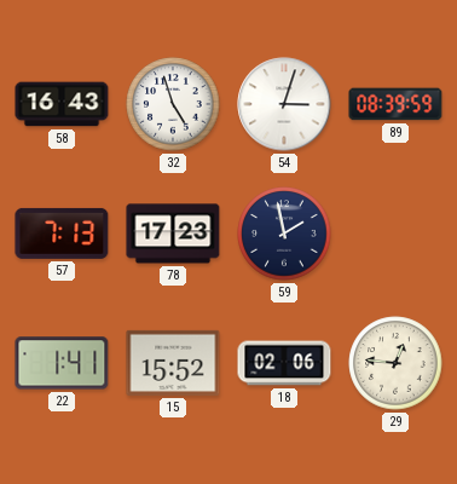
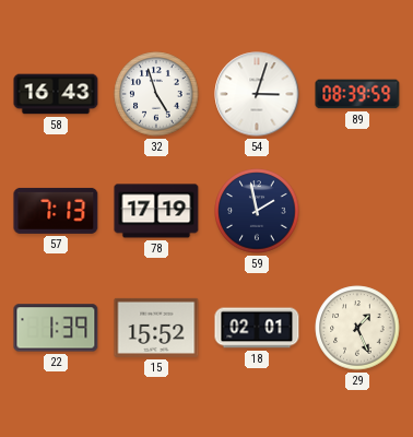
78: 17:23 -> 17:19
22: 1:41 -> 1:39
18: 02:06 -> 02:01
29: 12:46 -> 1:26
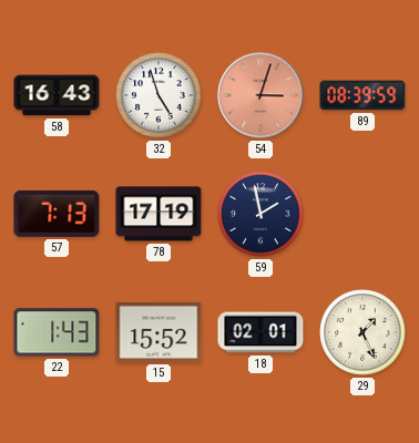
54 dial: white -> salmon
22: 1:39 -> 1:43
